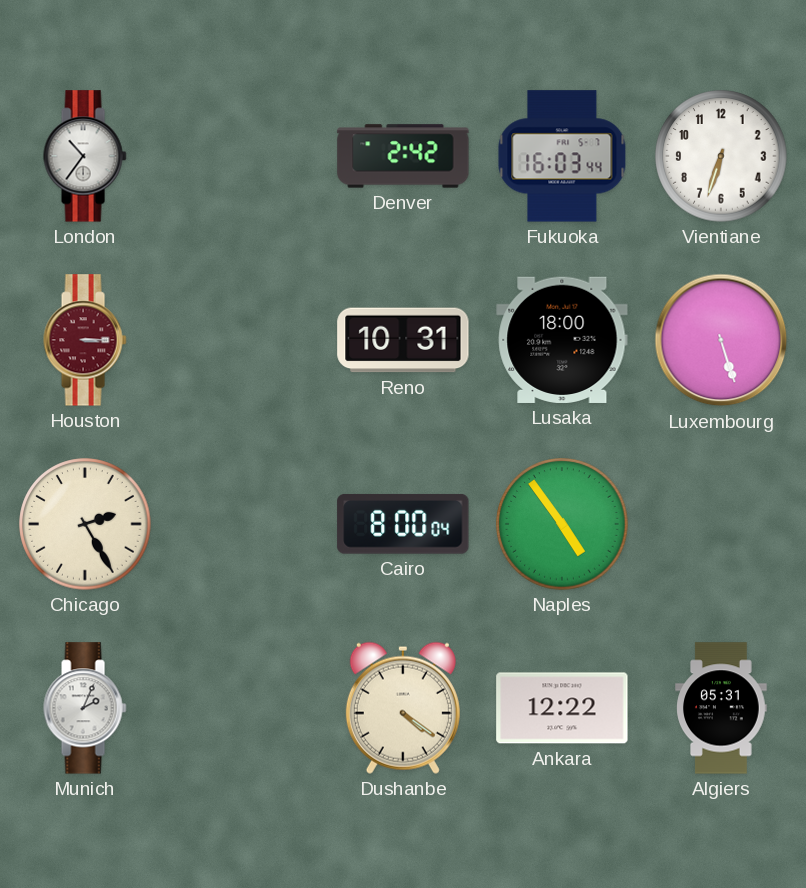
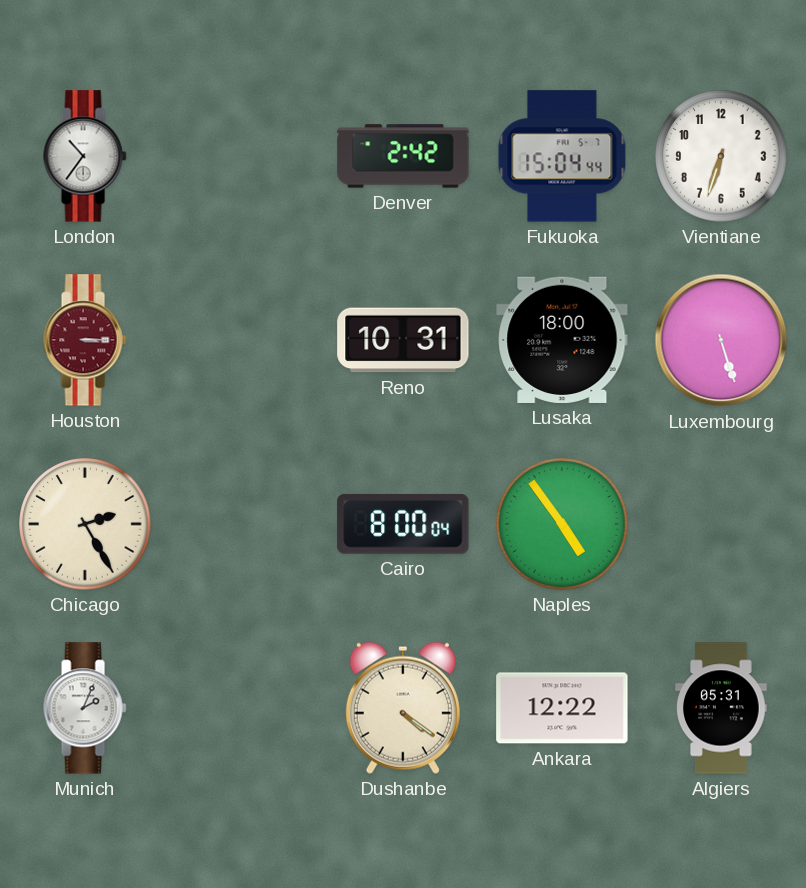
Fukuoka: 16:03 -> 15:04
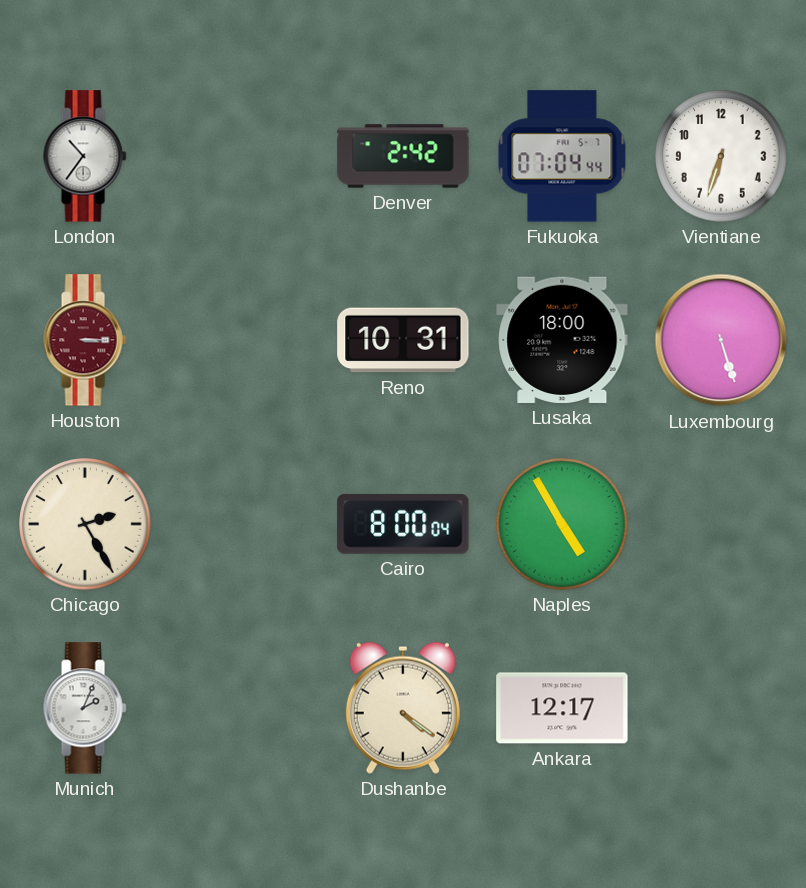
Fukuoka: 15:04 -> 07:04
Naples: 4:54 -> 4:55
Ankara: 12:22 -> 12:17
Algiers: 05:31 -> none
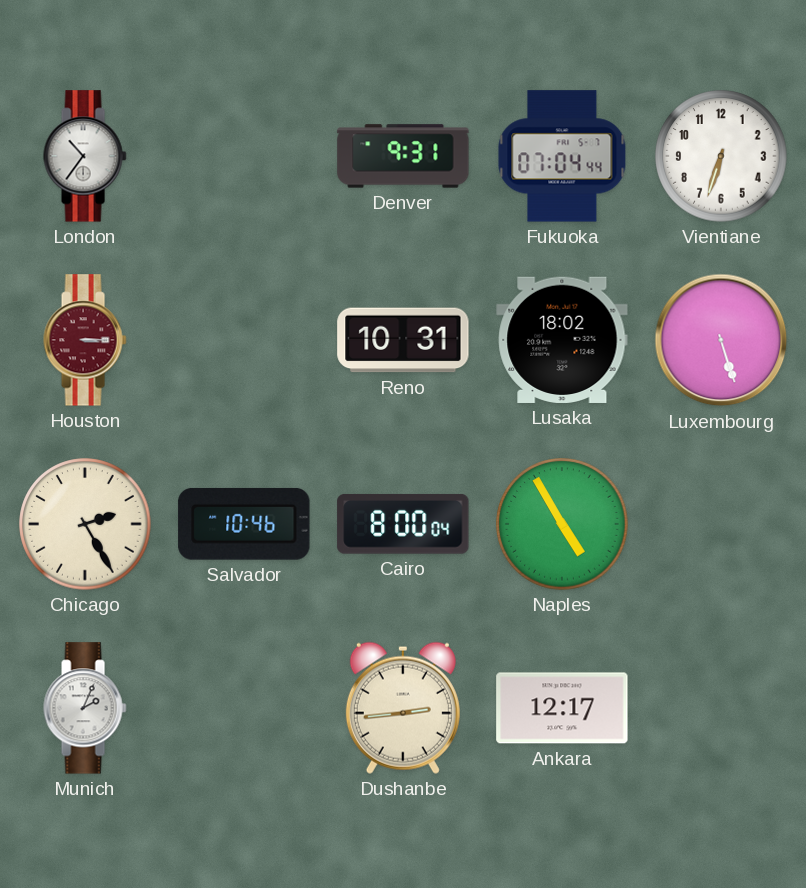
Denver: 2:42 -> 9:31
Lusaka: 18:00 -> 18:02
Salvador: none -> 10:46
Dushanbe: 4:21 -> 2:44
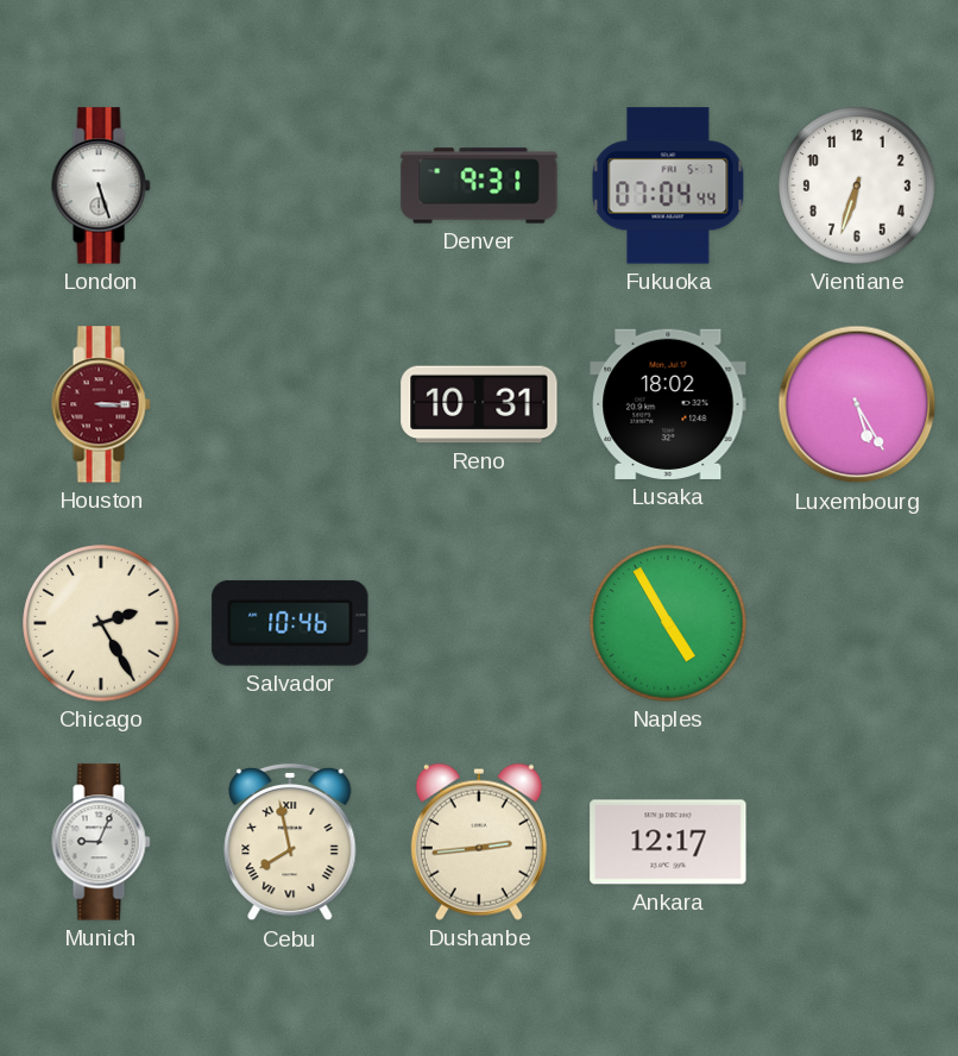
London: 10:36 -> 5:27
Luxembourg: 5:27 -> 5:25
Cairo: 8:00 -> none
Munich: 2:04 -> 9:04
Cebu: none -> 7:58
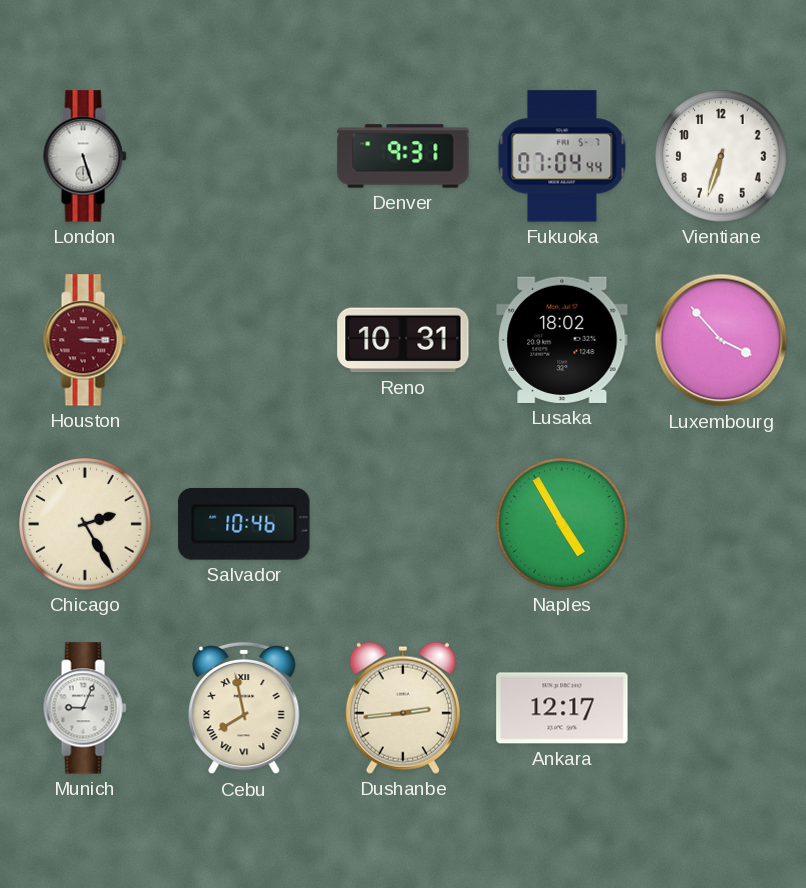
Luxembourg: 5:25 -> 3:53
